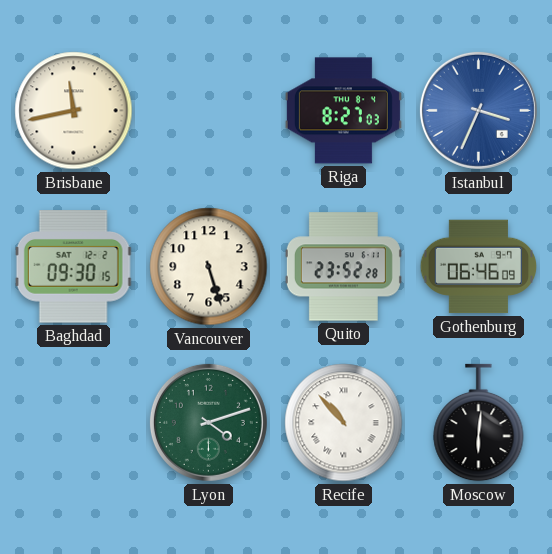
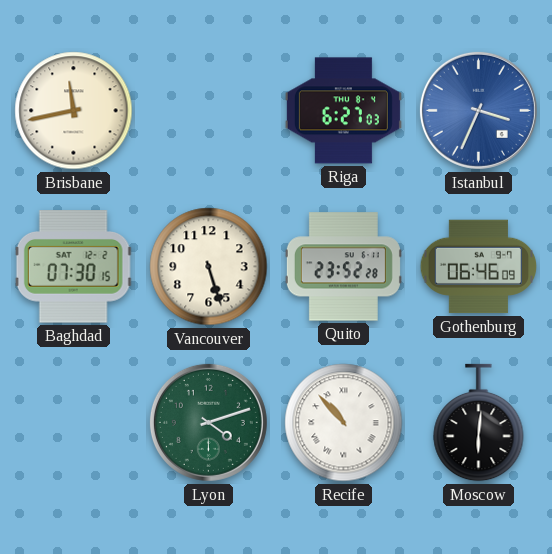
Riga: 8:27 -> 6:27
Baghdad: 09:30 -> 07:30
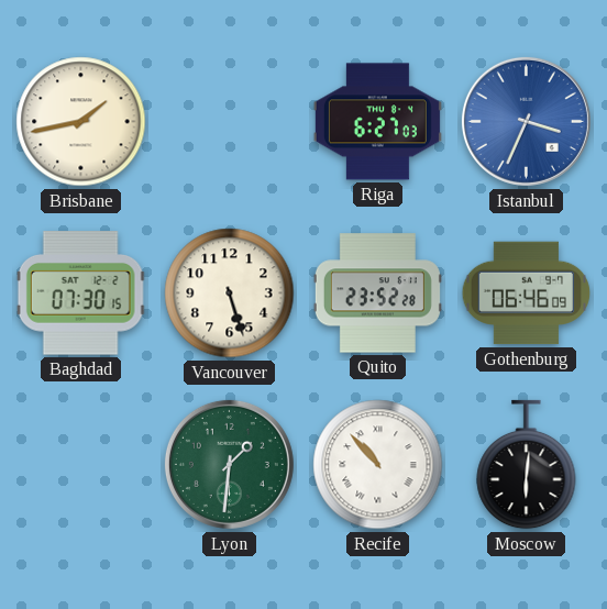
Brisbane: 11:43 -> 1:43
Lyon: 4:12 -> 1:31
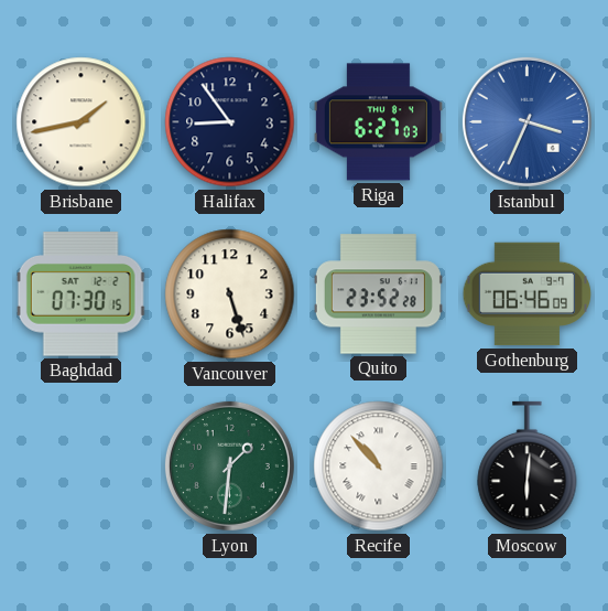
Halifax: none -> 8:54
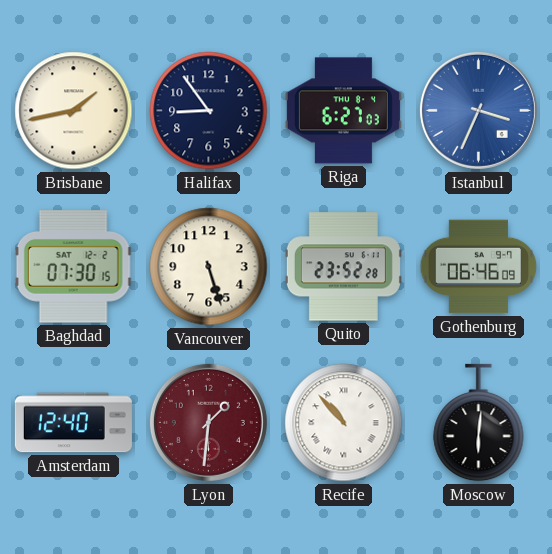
Amsterdam: none -> 12:40
Lyon dial: green -> burgundy
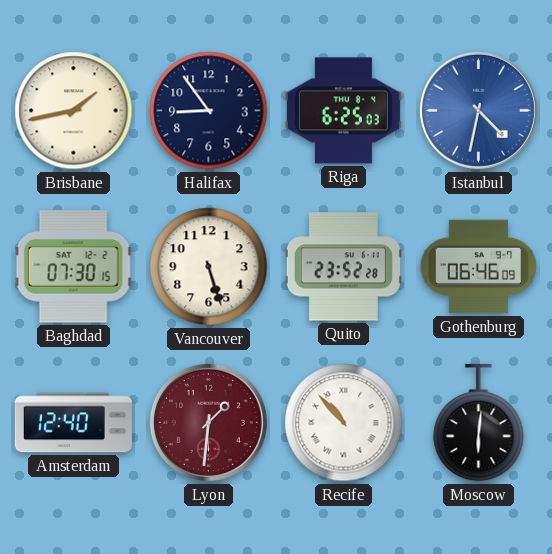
Riga: 6:27 -> 6:25
Istanbul: 3:34 -> 4:32
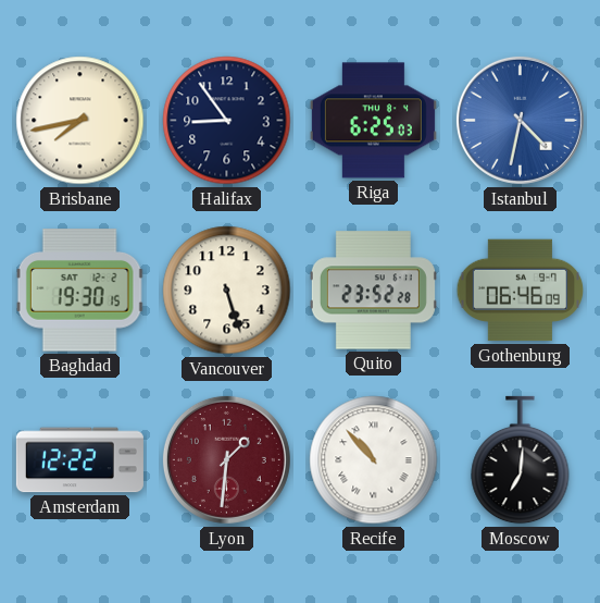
Brisbane: 1:43 -> 7:43
Baghdad: 07:30 -> 19:30
Amsterdam: 12:40 -> 12:22
Moscow: 6:01 -> 7:01
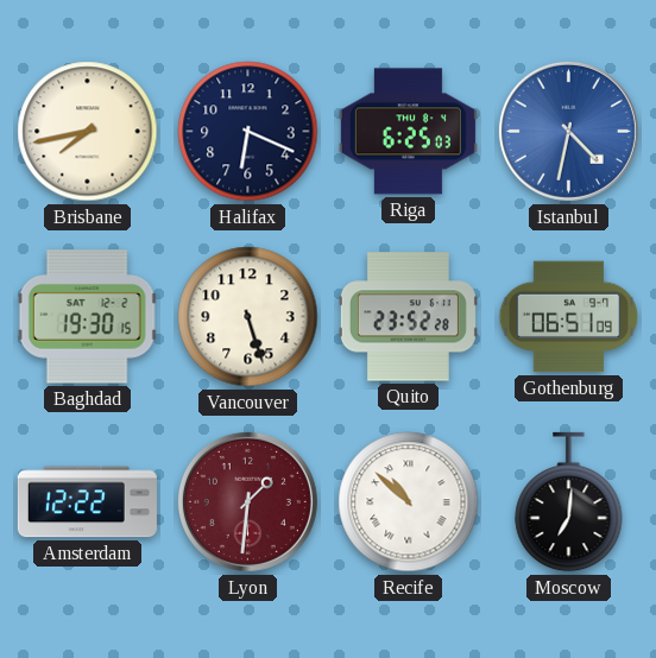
Halifax: 8:54 -> 6:19
Gothenburg: 06:46 -> 06:51
Recife: 10:53 -> 10:52
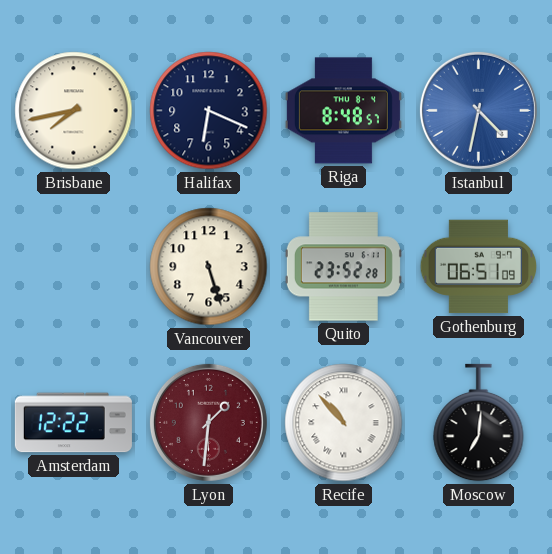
Riga: 6:25 -> 8:48
Baghdad: 19:30 -> none
Recife: 10:52 -> 10:53
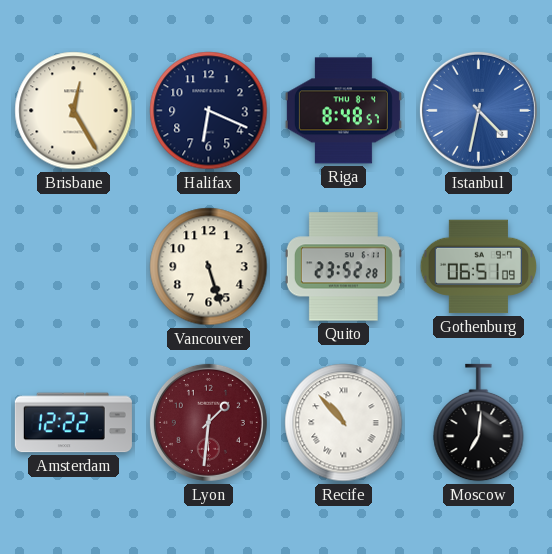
Brisbane: 7:43 -> 12:25
